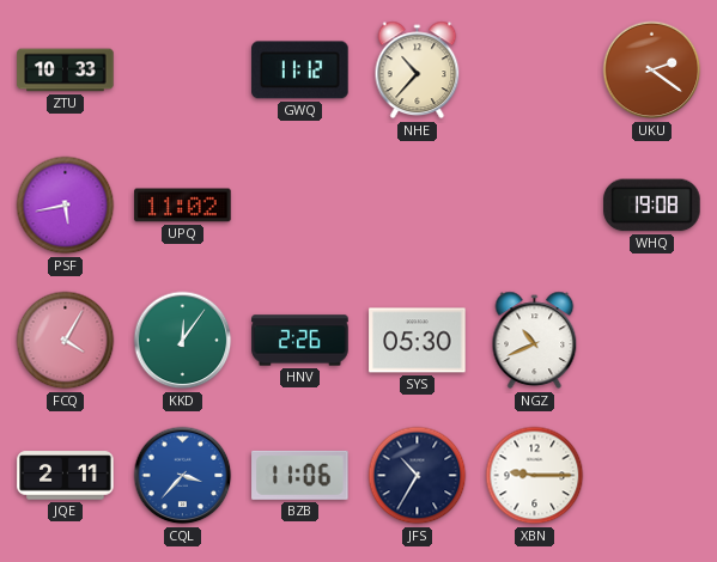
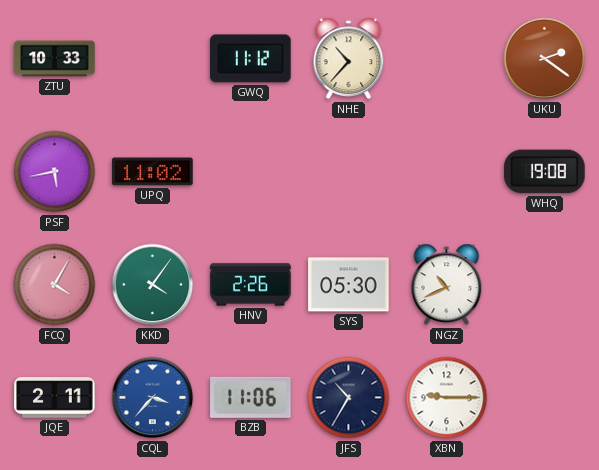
KKD: 12:06 -> 4:06
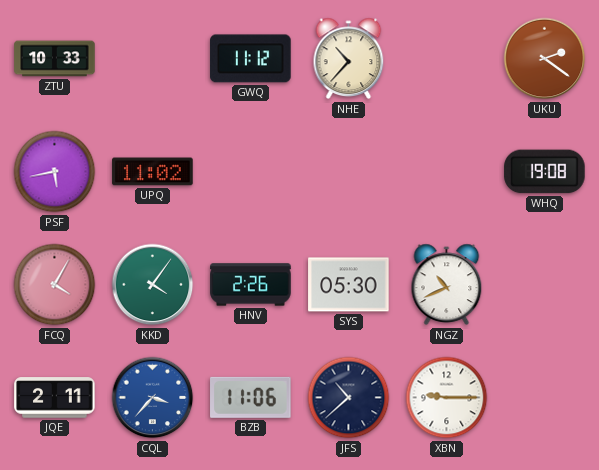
JFS: 10:35 -> 10:38
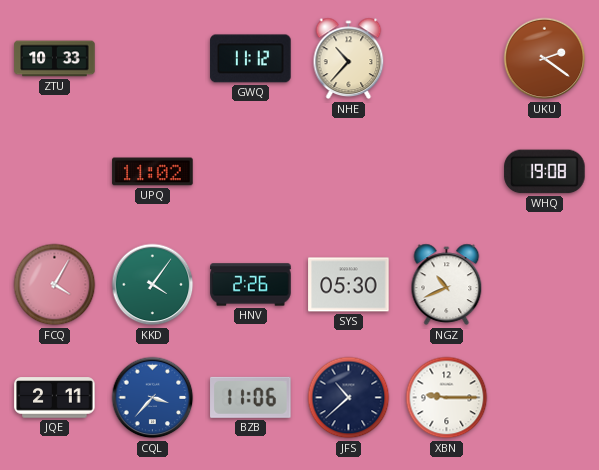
PSF: 5:43 -> none
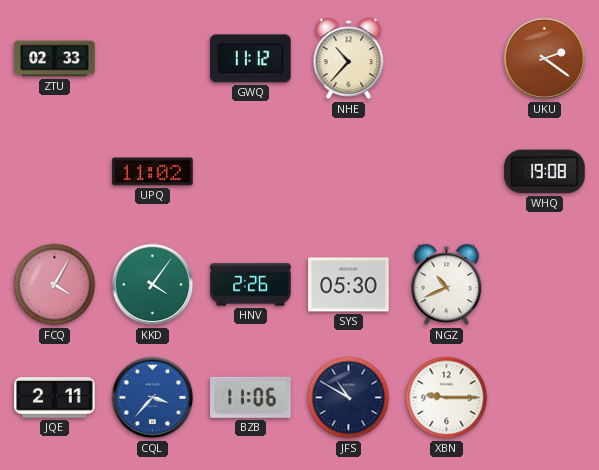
ZTU: 10:33 -> 02:33
JFS: 10:38 -> 10:50
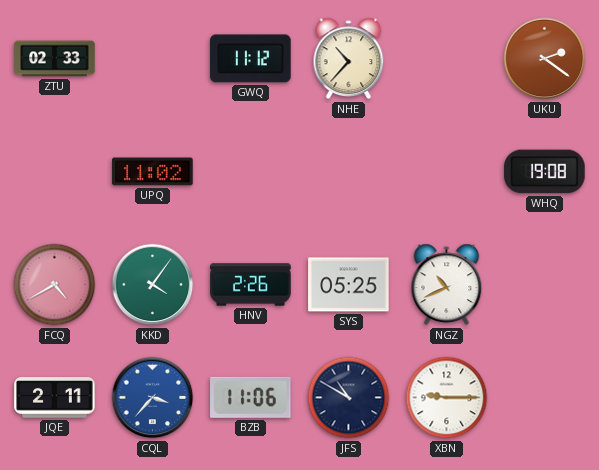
FCQ: 4:05 -> 4:40
SYS: 05:30 -> 05:25
